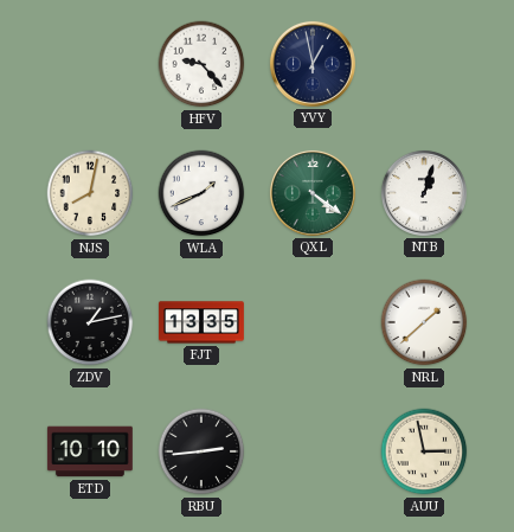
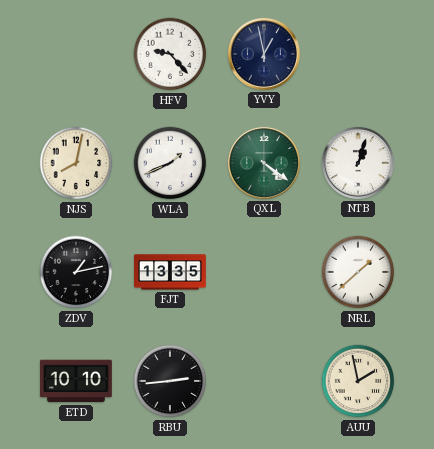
AUU: 2:58 -> 1:58
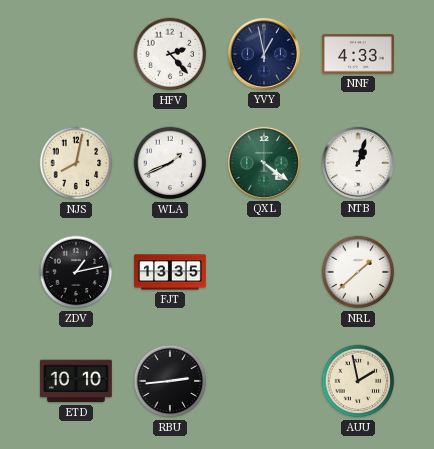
HFV: 9:23 -> 2:23
NNF: none -> 4:33
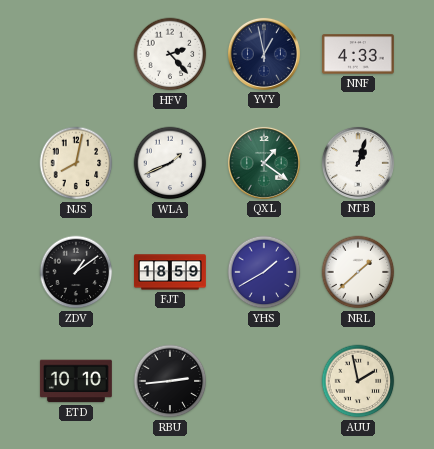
QXL: 4:21 -> 1:21
ZDV: 1:13 -> 1:09
FJT: 13:35 -> 18:59
YHS: none -> 1:40
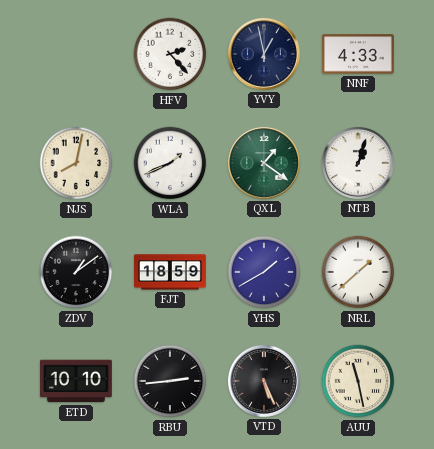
VTD: none -> 5:26
AUU: 1:58 -> 11:28
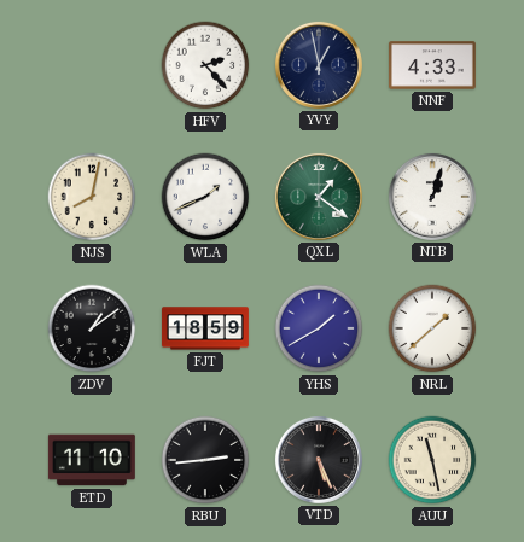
ETD: 10:10 -> 11:10
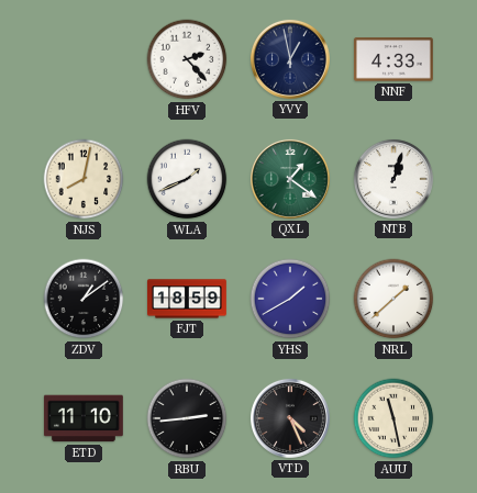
VTD: 5:26 -> 4:26
